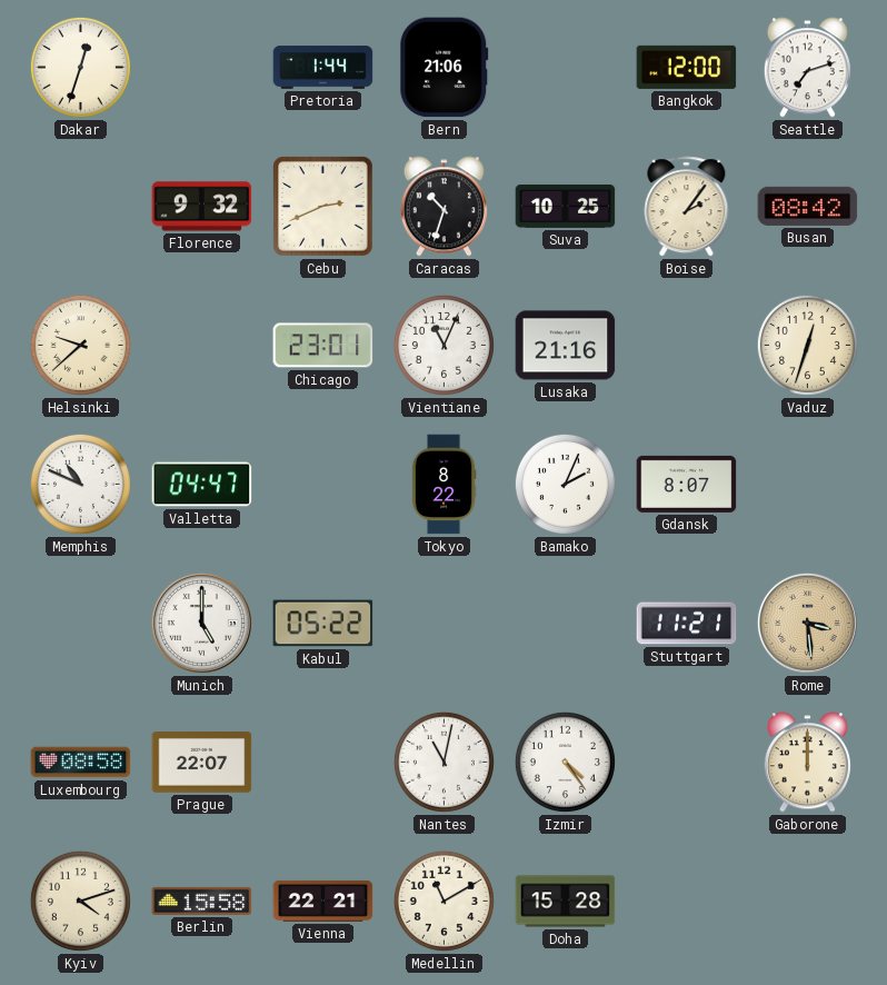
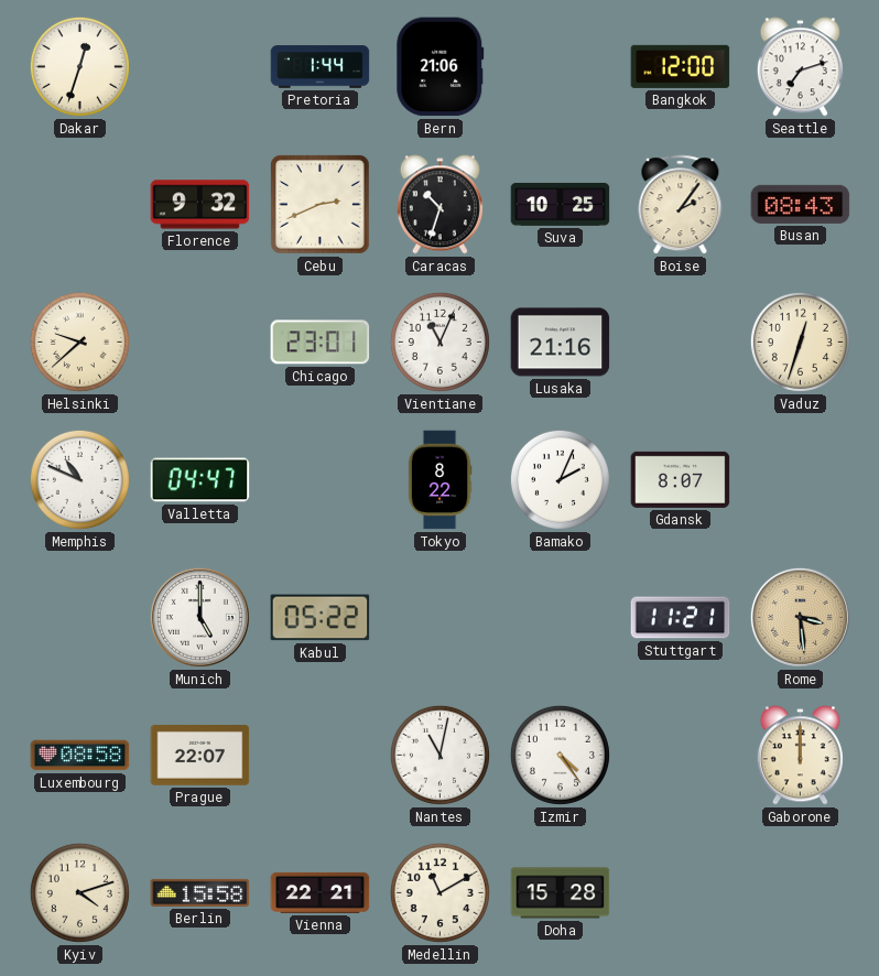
Busan: 08:42 -> 08:43
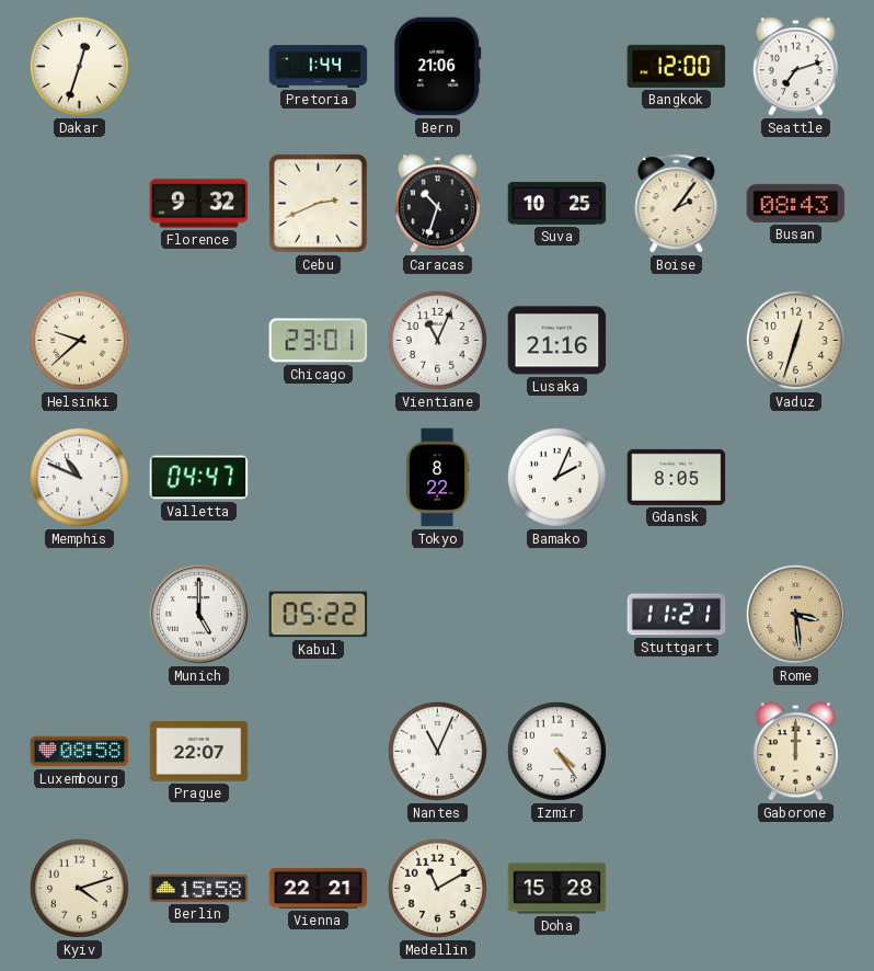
Gdansk: 8:07 -> 8:05
Nantes: 11:02 -> 11:04
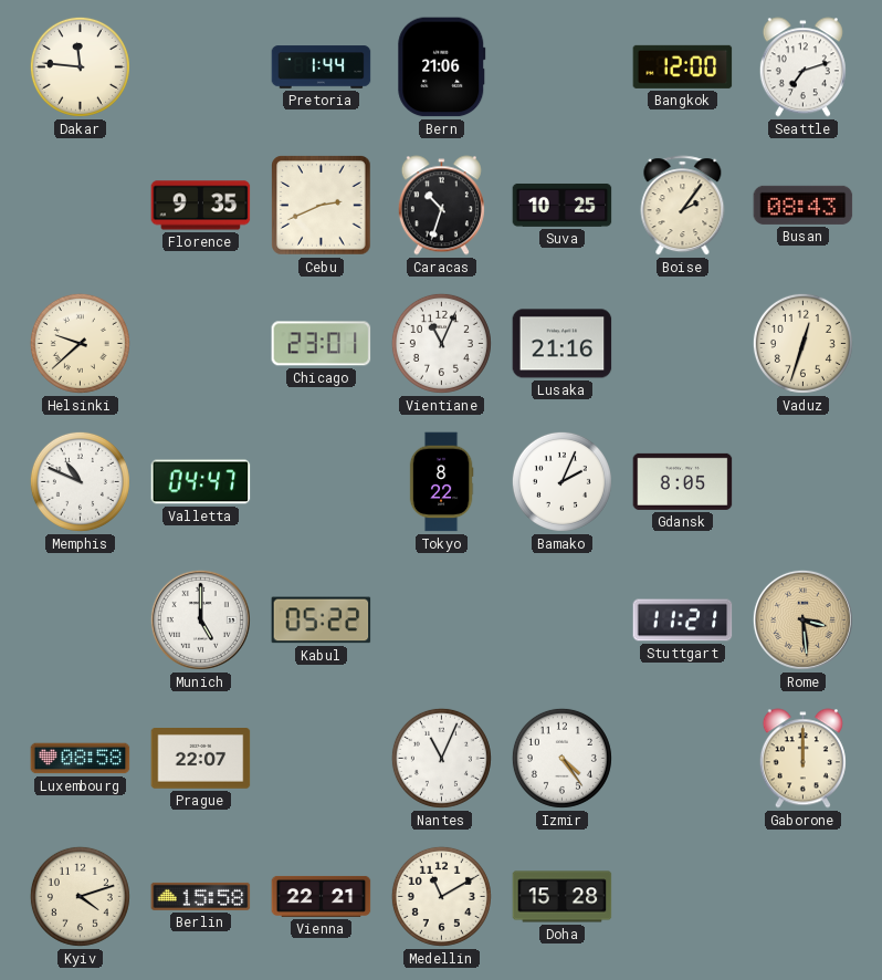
Dakar: 12:33 -> 11:46
Florence: 9:32 -> 9:35
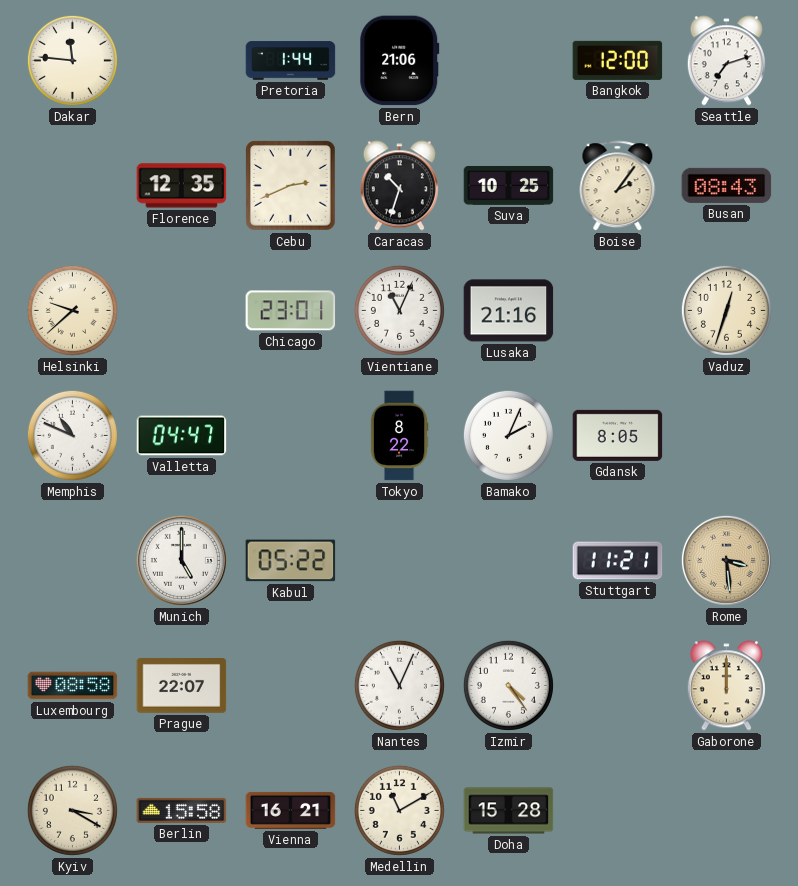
Florence: 9:35 -> 12:35
Kyiv: 4:12 -> 3:20
Vienna: 22:21 -> 16:21
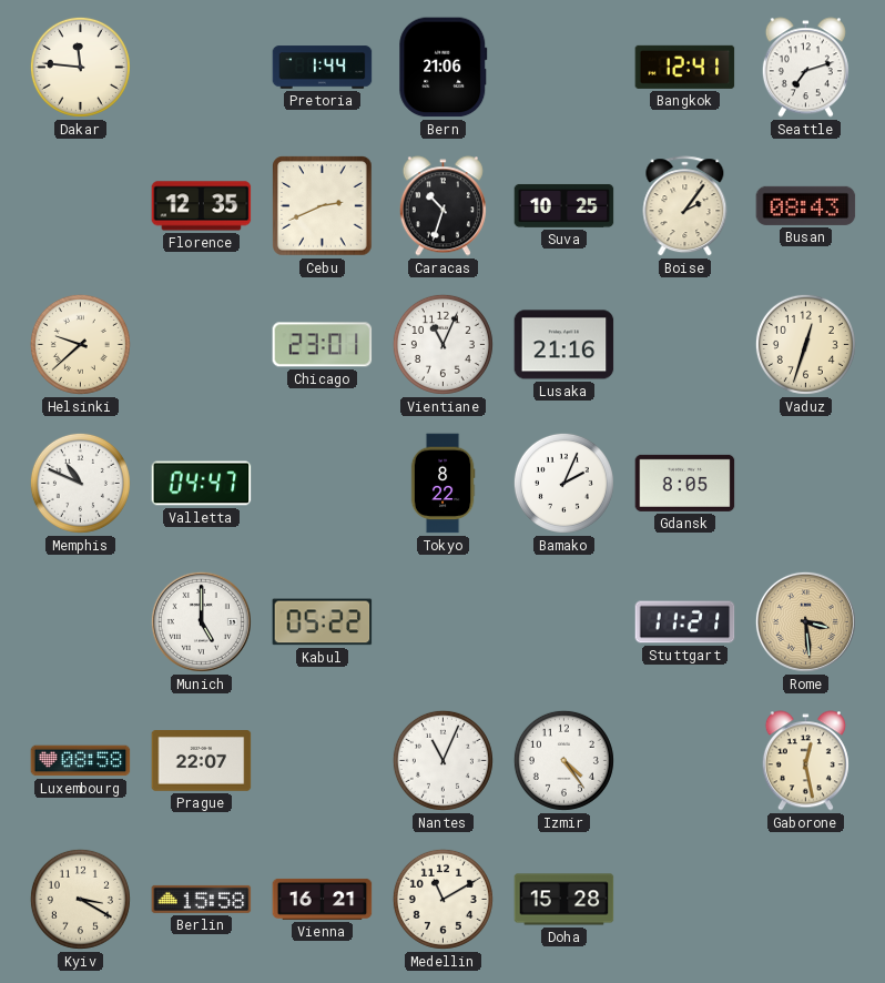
Bangkok: 12:00 -> 12:41
Gaborone: 12:00 -> 12:28
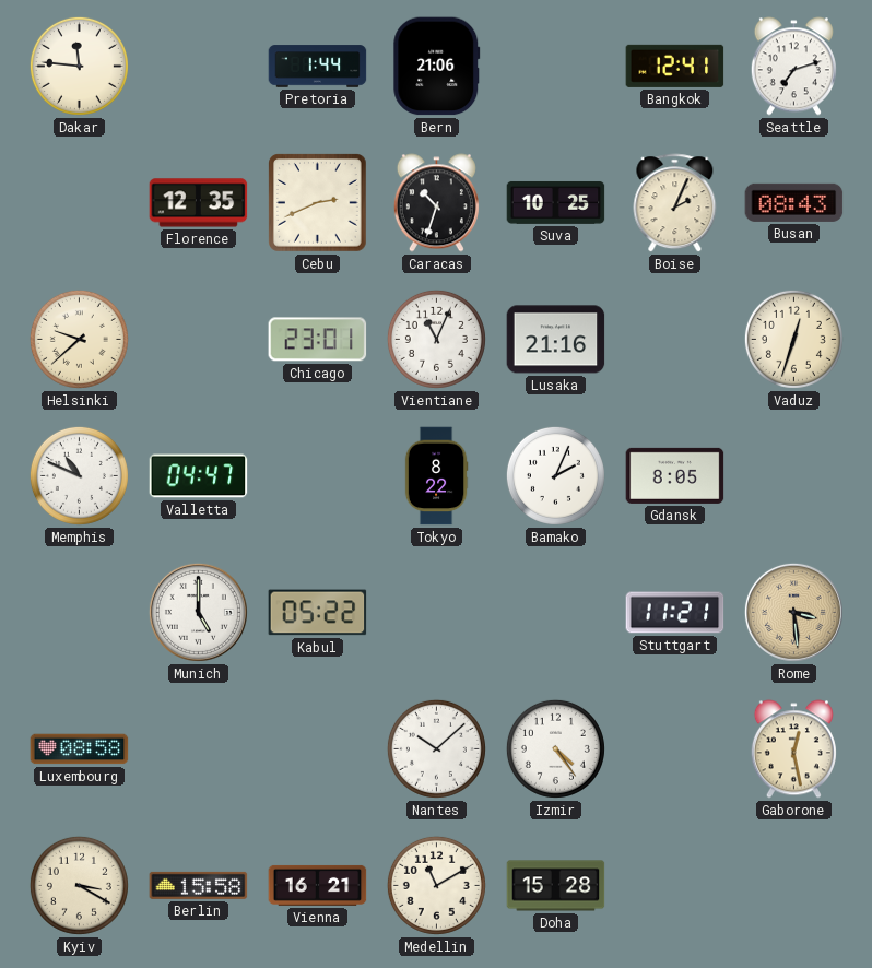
Boise: 2:06 -> 2:04
Prague: 22:07 -> none
Nantes: 11:04 -> 10:08
